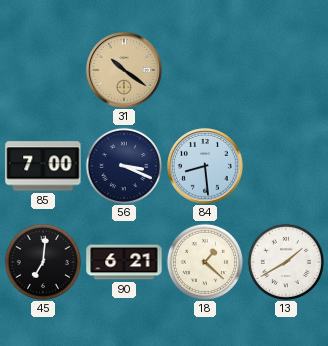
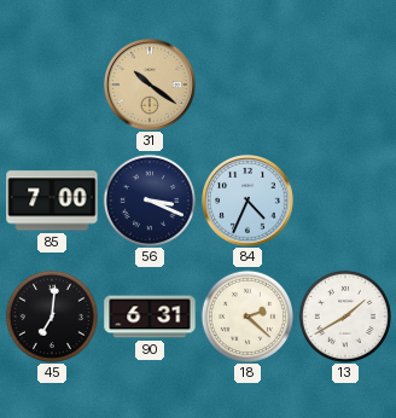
84: 8:29 -> 4:34
90: 6:21 -> 6:31
18: 1:22 -> 2:22
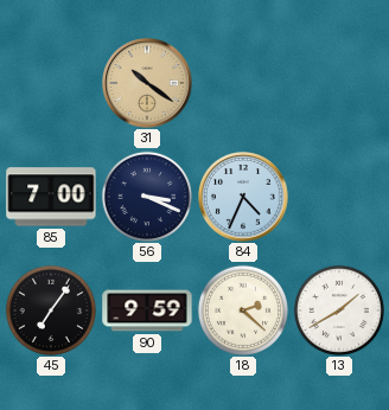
45: 7:01 -> 7:06
90: 6:31 -> 9:59
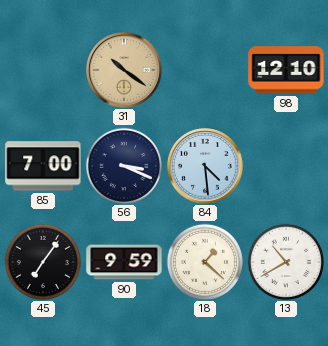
98: none -> 12:10
84: 4:34 -> 4:29
18: 2:22 -> 1:22
13: 1:40 -> 10:40
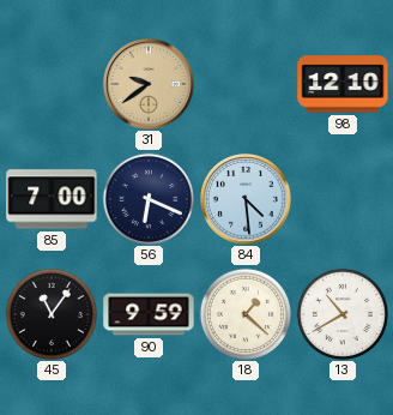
31: 10:21 -> 9:39
56: 3:19 -> 6:19
45: 7:06 -> 11:06
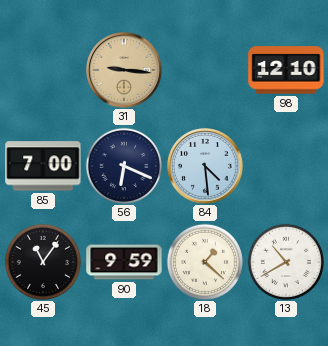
31: 9:39 -> 9:16
